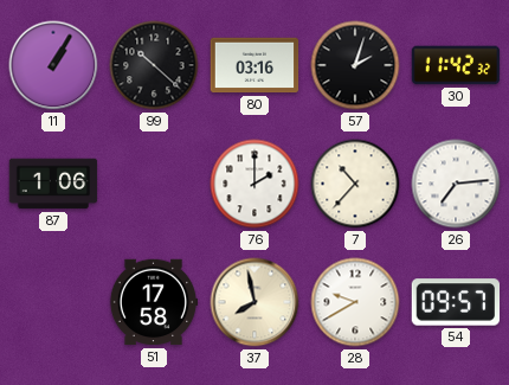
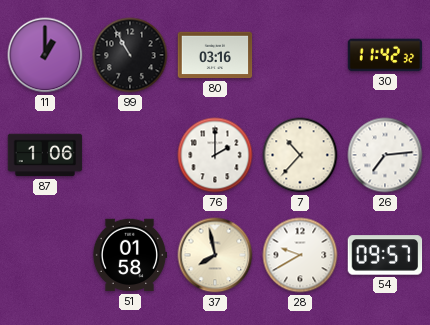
11: 1:05 -> 1:00
99: 10:22 -> 10:55
57: 2:03 -> none
51: 17:58 -> 01:58
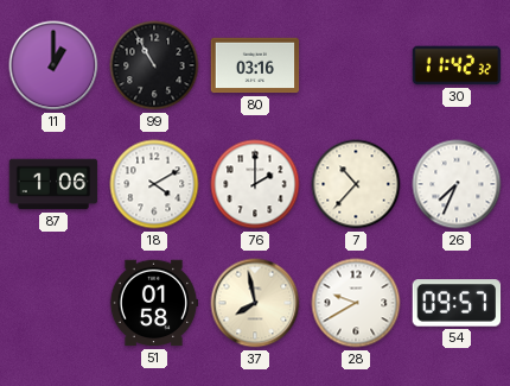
18: none -> 4:10
26: 7:14 -> 7:34
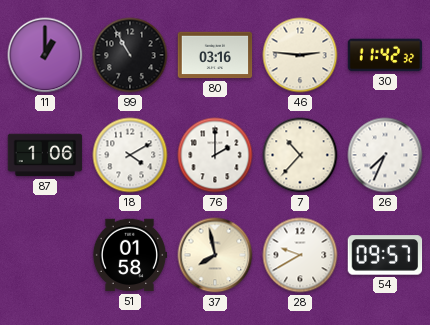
46: none -> 2:46
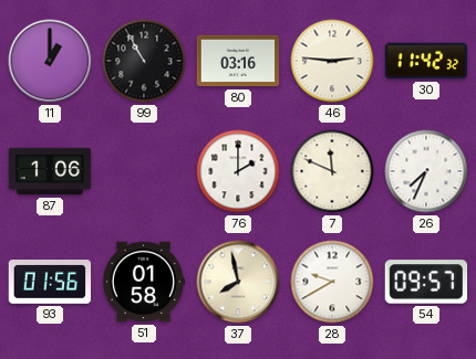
18: 4:10 -> none
7: 10:37 -> 11:49
93: none -> 01:56
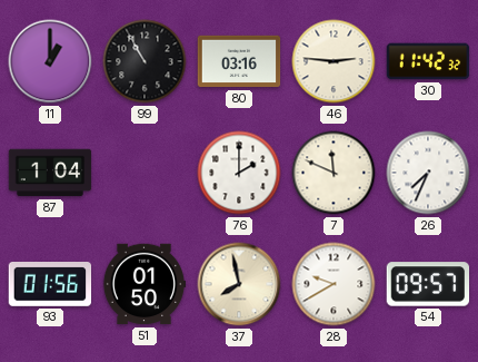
87: 1:06 -> 1:04
51: 01:58 -> 01:50
